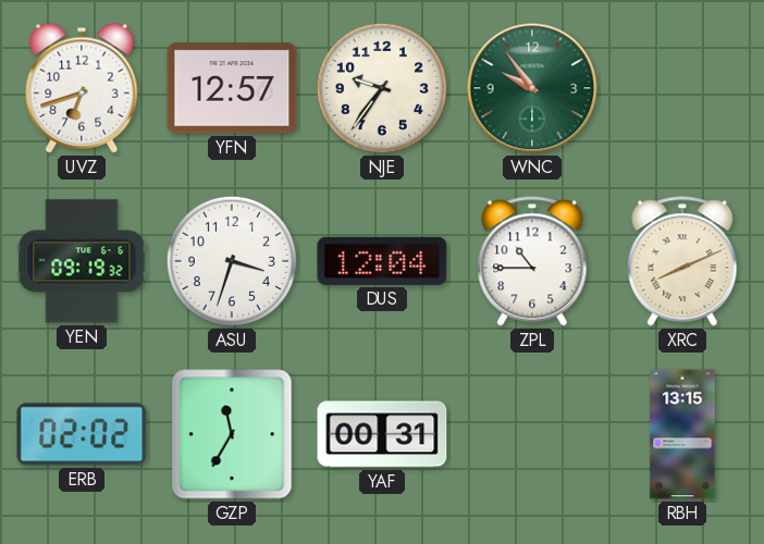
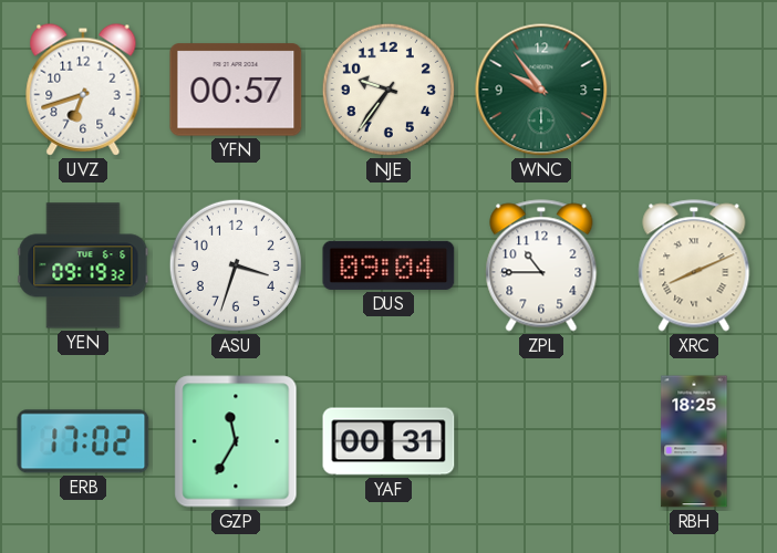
YFN: 12:57 -> 00:57
DUS: 12:04 -> 09:04
ERB: 02:02 -> 17:02
RBH: 13:15 -> 18:25
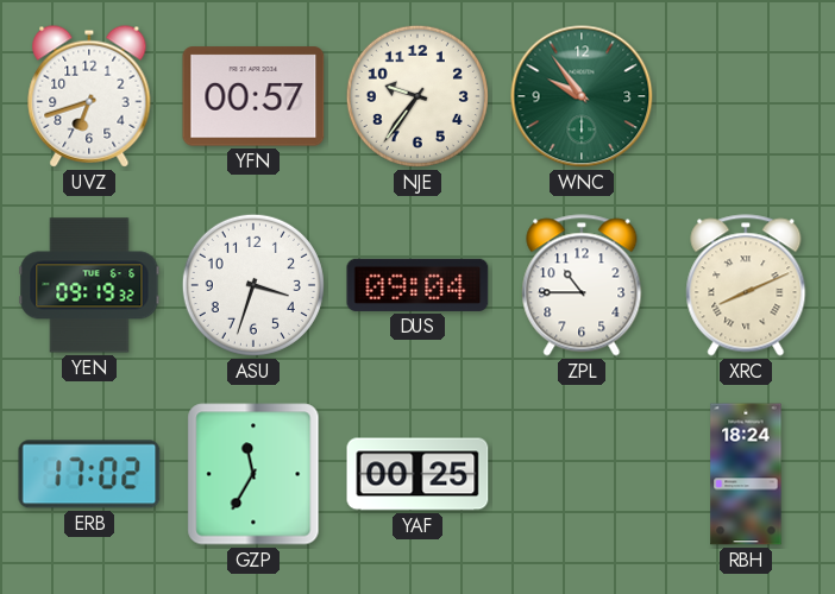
YAF: 00:31 -> 00:25
RBH: 18:25 -> 18:24
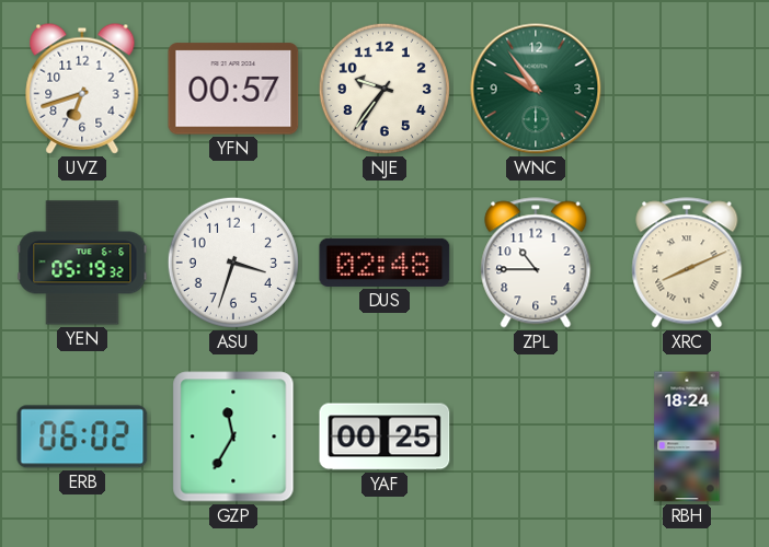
YEN: 09:19 -> 05:19
DUS: 09:04 -> 02:48
ERB: 17:02 -> 06:02
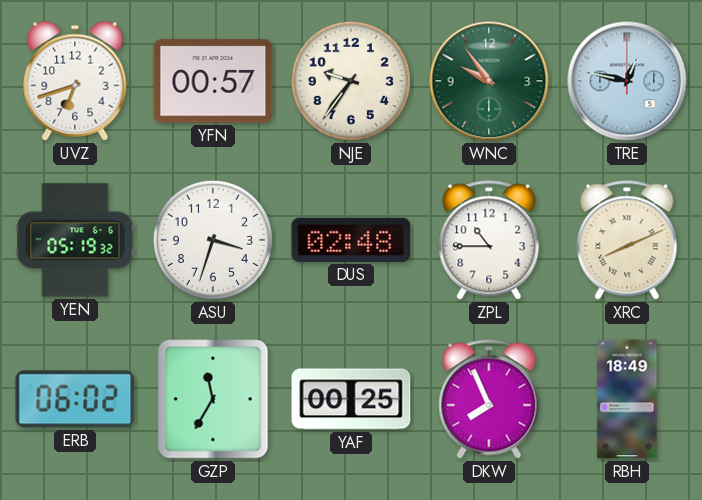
TRE: none -> 12:47
DKW: none -> 7:56
RBH: 18:24 -> 18:49
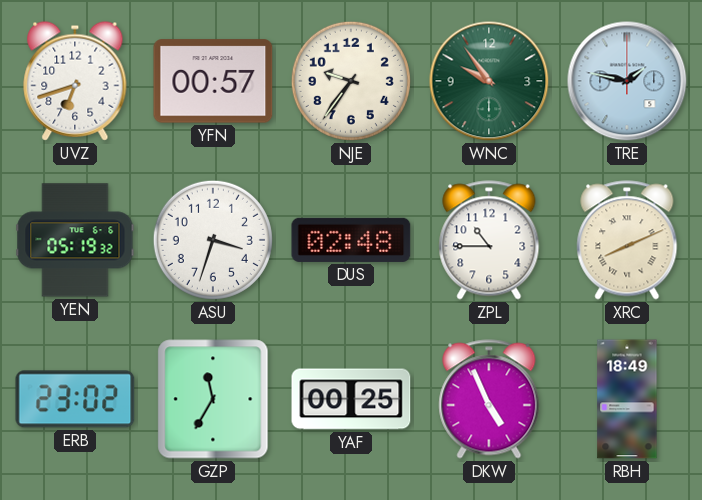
TRE: 12:47 -> 1:47
ERB: 06:02 -> 23:02
DKW: 7:56 -> 4:56
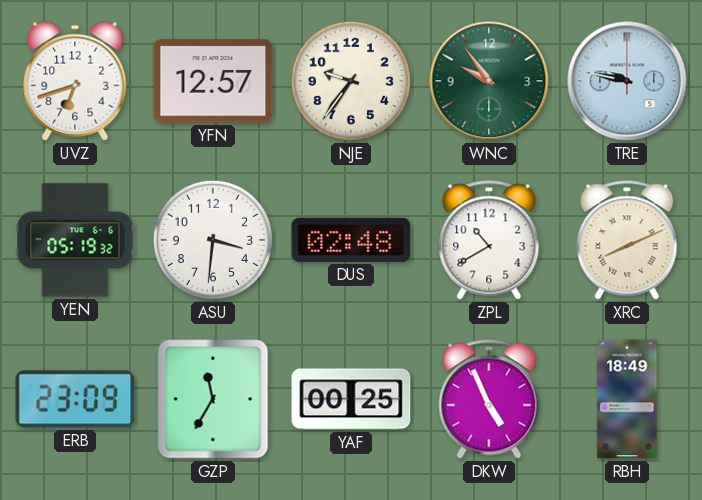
YFN: 00:57 -> 12:57
TRE: 1:47 -> 9:47
ASU: 3:33 -> 3:31
ZPL: 10:45 -> 10:40
ERB: 23:02 -> 23:09
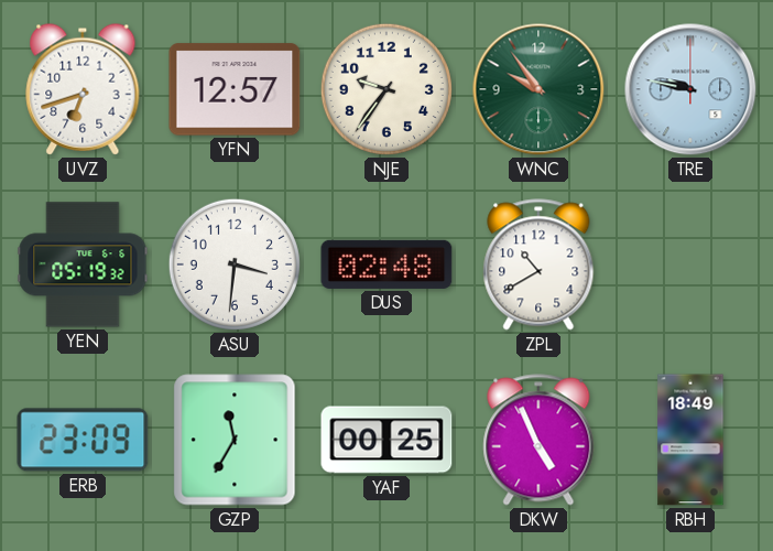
XRC: 8:11 -> none
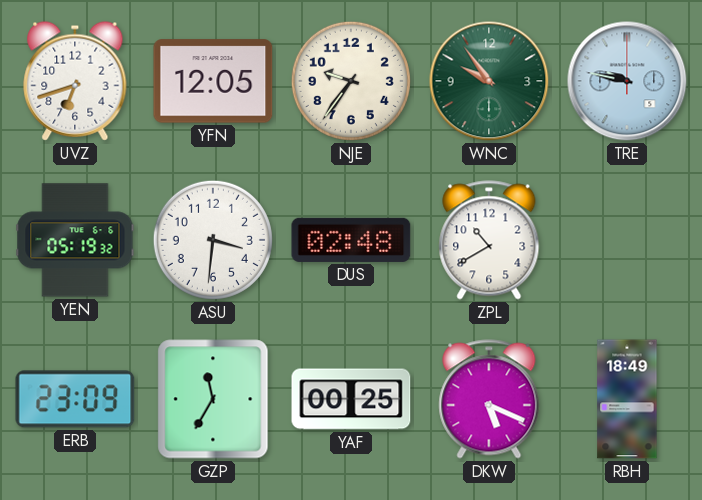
YFN: 12:57 -> 12:05
DKW: 4:56 -> 5:19
